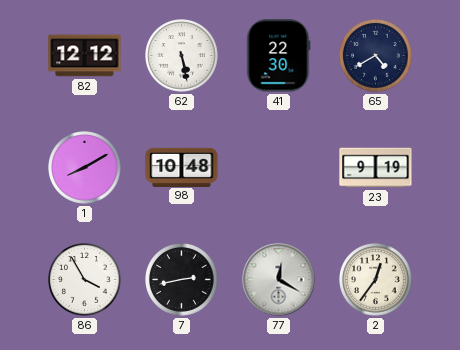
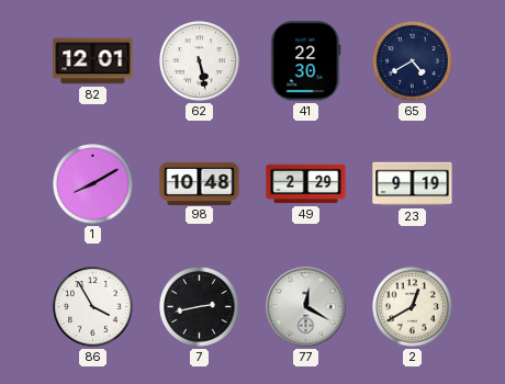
82: 12:12 -> 12:01
49: none -> 2:29
2: 12:36 -> 12:40
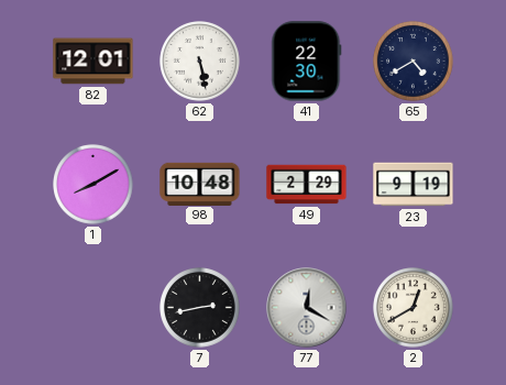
86: 3:55 -> none
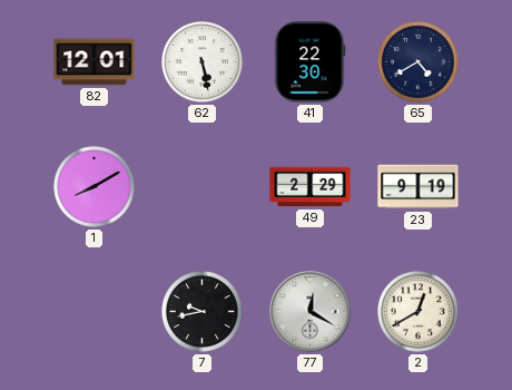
98: 10:48 -> none
7: 2:43 -> 9:43
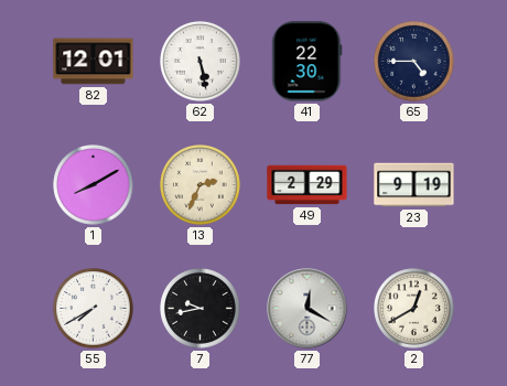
65: 4:40 -> 4:45
13: none -> 2:34
55: none -> 7:40
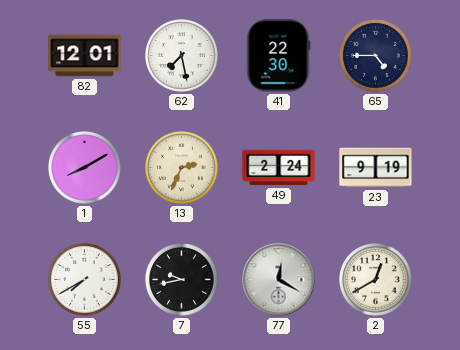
62: 5:28 -> 7:28
49: 2:29 -> 2:24
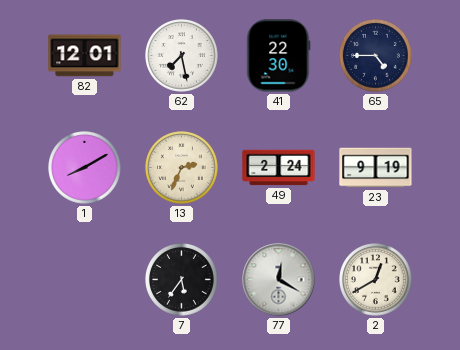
55: 7:40 -> none
7: 9:43 -> 5:36
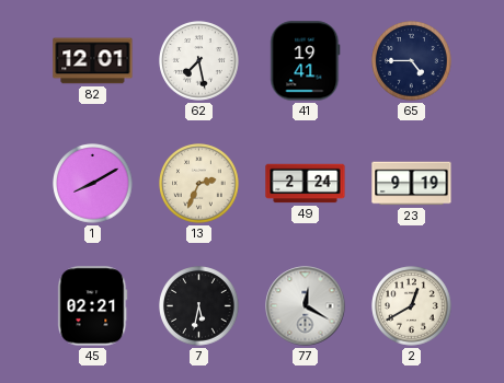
41: 22:30 -> 19:41
45: none -> 02:21
7: 5:36 -> 5:32
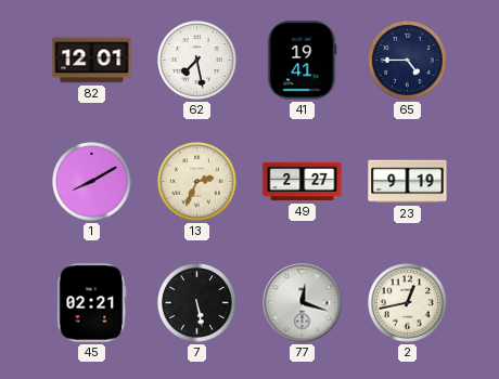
49: 2:24 -> 2:27
7: 5:32 -> 5:28
77: 12:20 -> 12:18
2: 12:40 -> 12:43
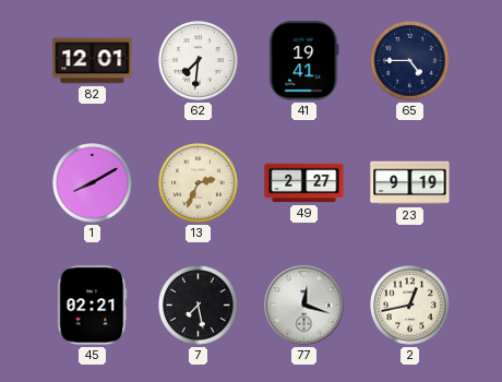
62: 7:28 -> 7:31
7: 5:28 -> 7:28
